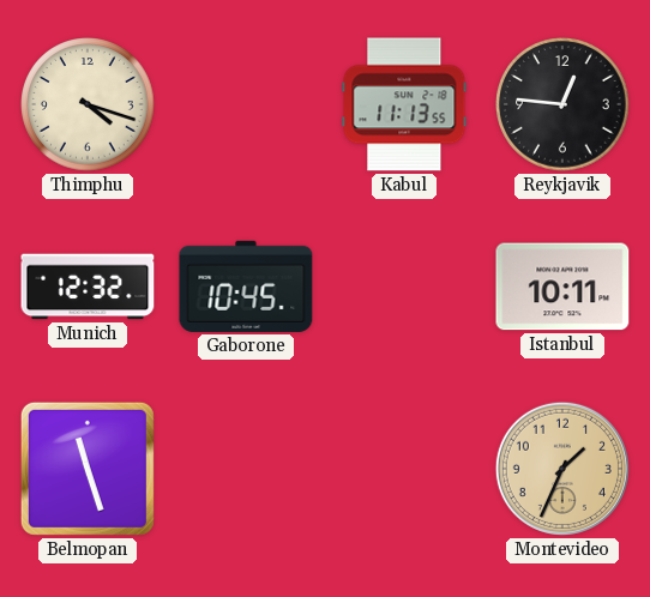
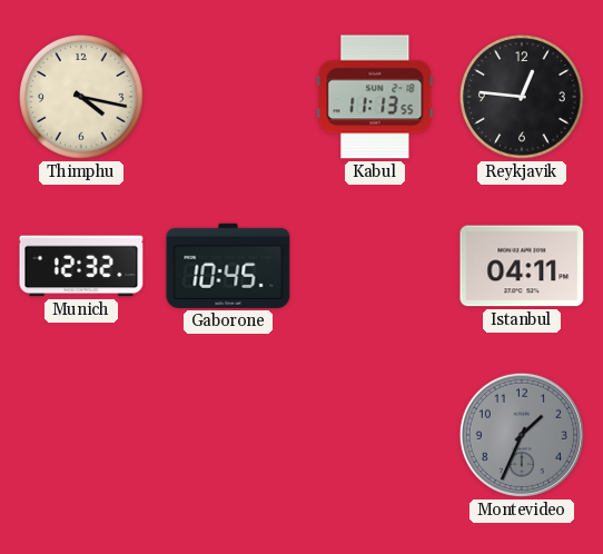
Thimphu: 4:18 -> 4:17
Istanbul: 10:11 -> 04:11
Belmopan: 11:27 -> none
Montevideo dial: champagne -> grey
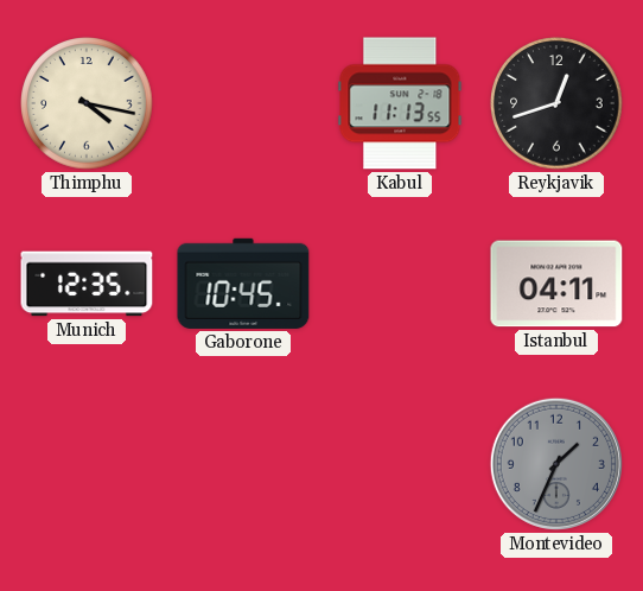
Reykjavik: 12:46 -> 12:42
Munich: 12:32 -> 12:35
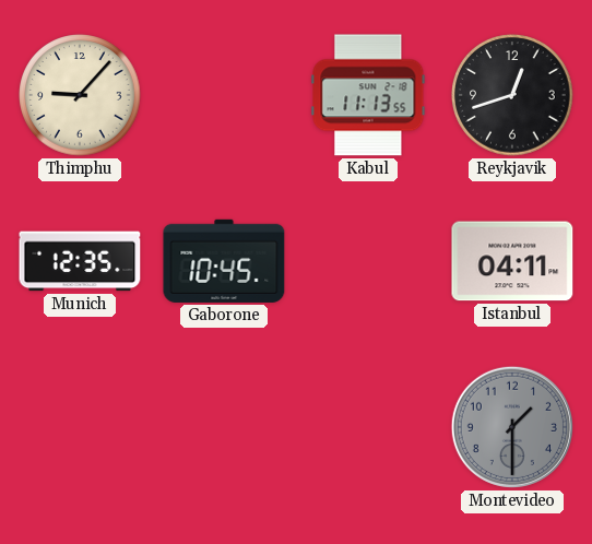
Thimphu: 4:17 -> 9:07
Montevideo: 1:34 -> 1:30
